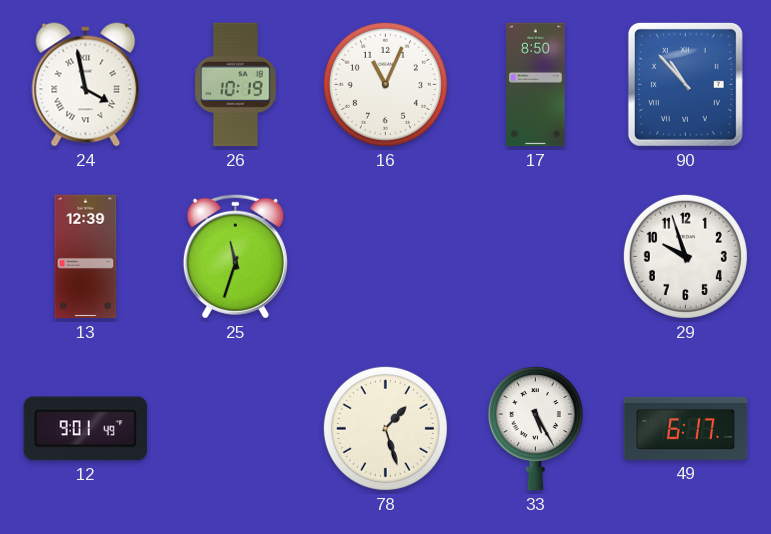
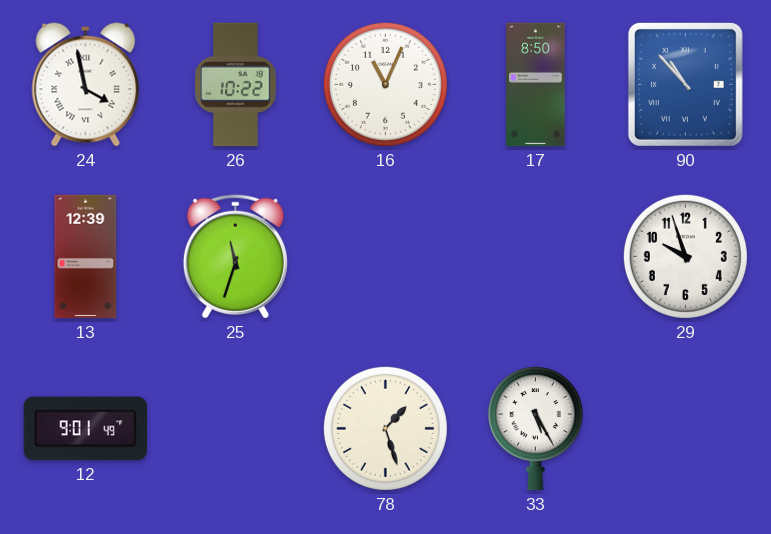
26: 10:19 -> 10:22
49: 6:17 -> none
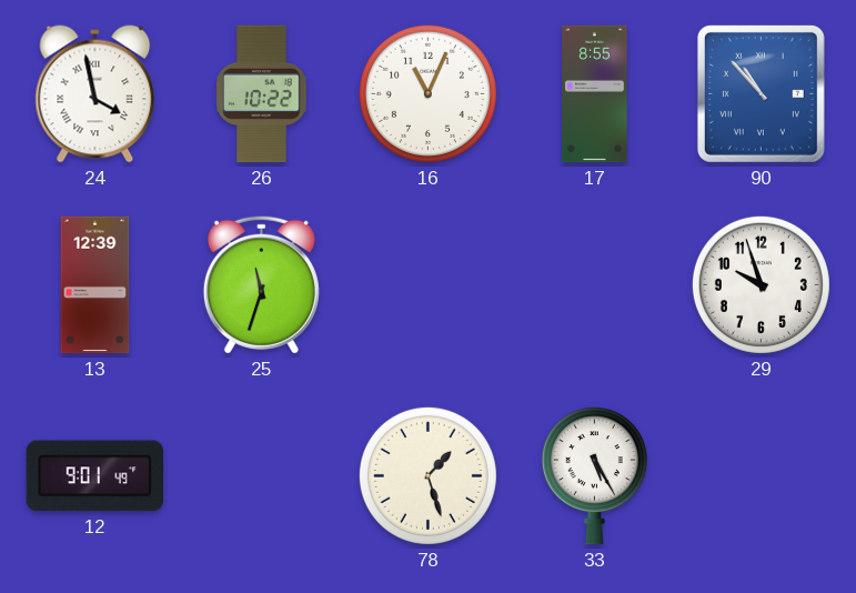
17: 8:50 -> 8:55
